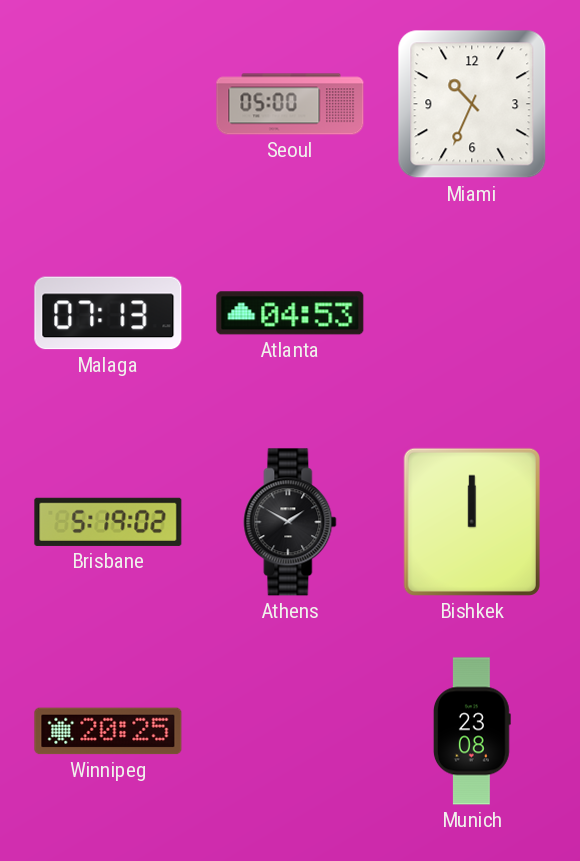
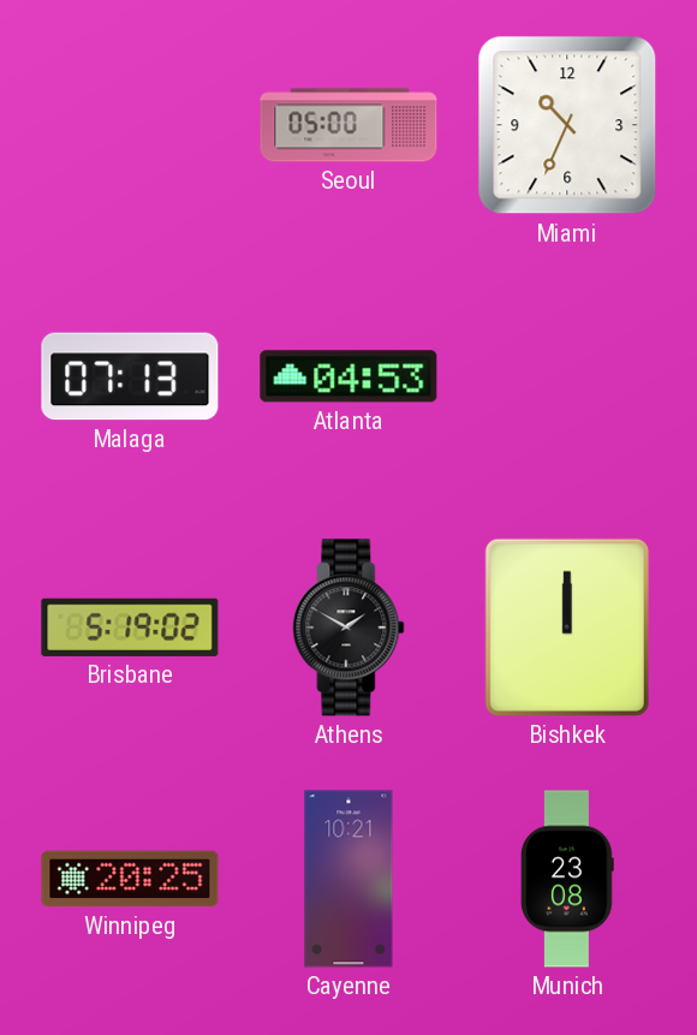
Cayenne: none -> 10:21
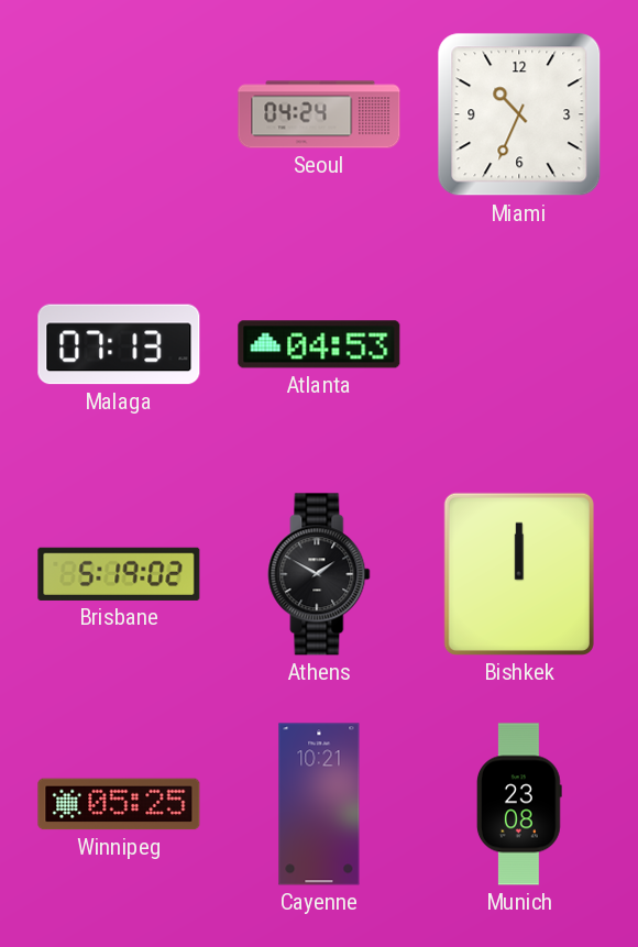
Seoul: 05:00 -> 04:24
Winnipeg: 20:25 -> 05:25
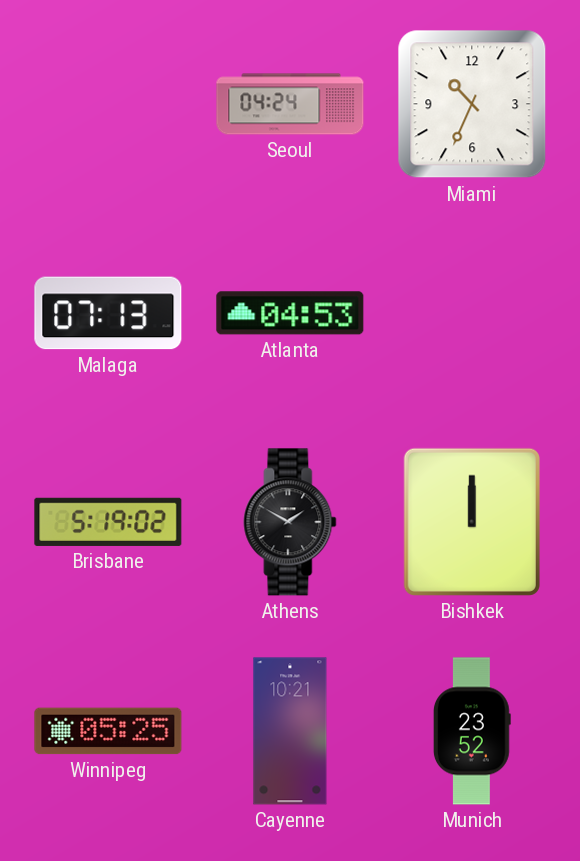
Munich: 23:08 -> 23:52
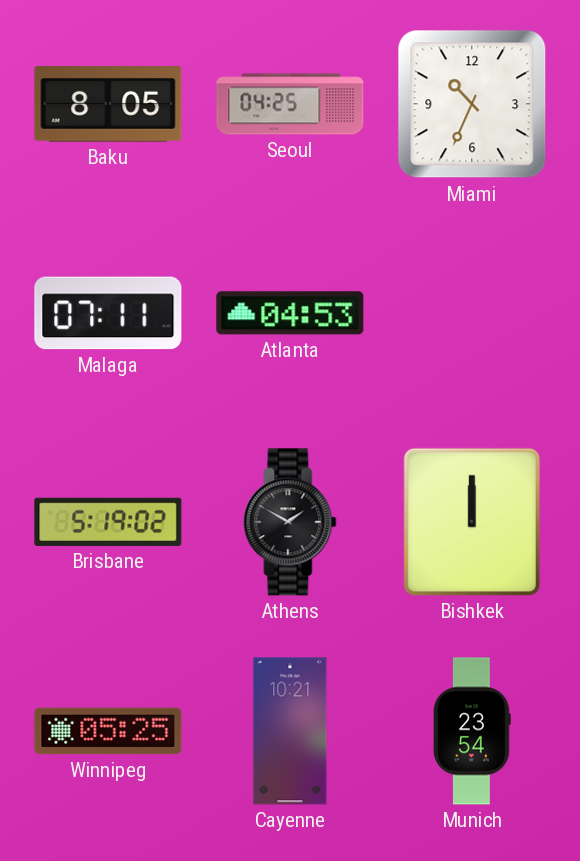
Baku: none -> 8:05
Seoul: 04:24 -> 04:25
Malaga: 07:13 -> 07:11
Munich: 23:52 -> 23:54
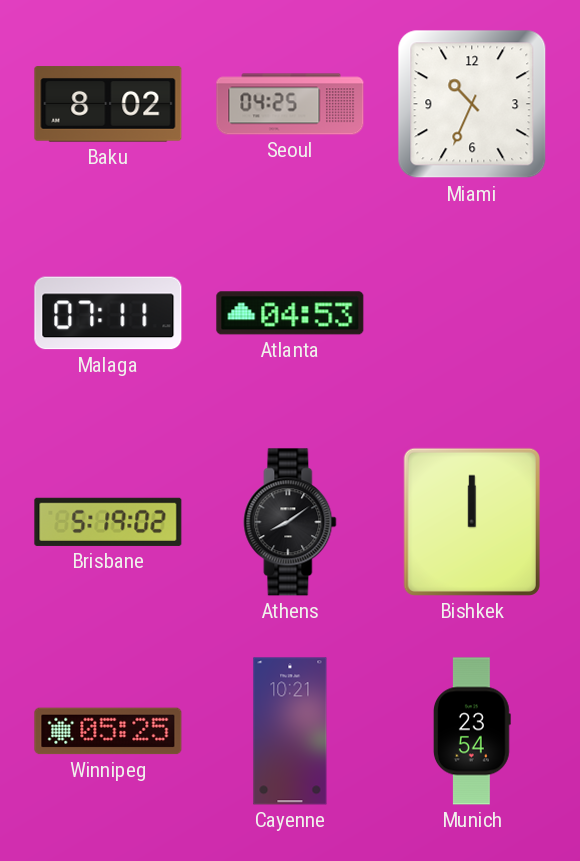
Baku: 8:05 -> 8:02
Athens: 1:50 -> 8:09
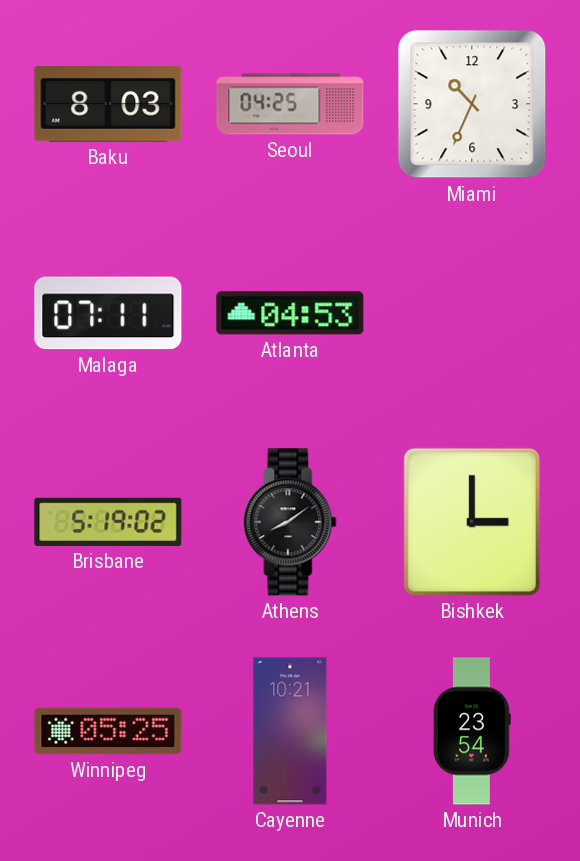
Baku: 8:02 -> 8:03
Bishkek: 12:00 -> 3:00
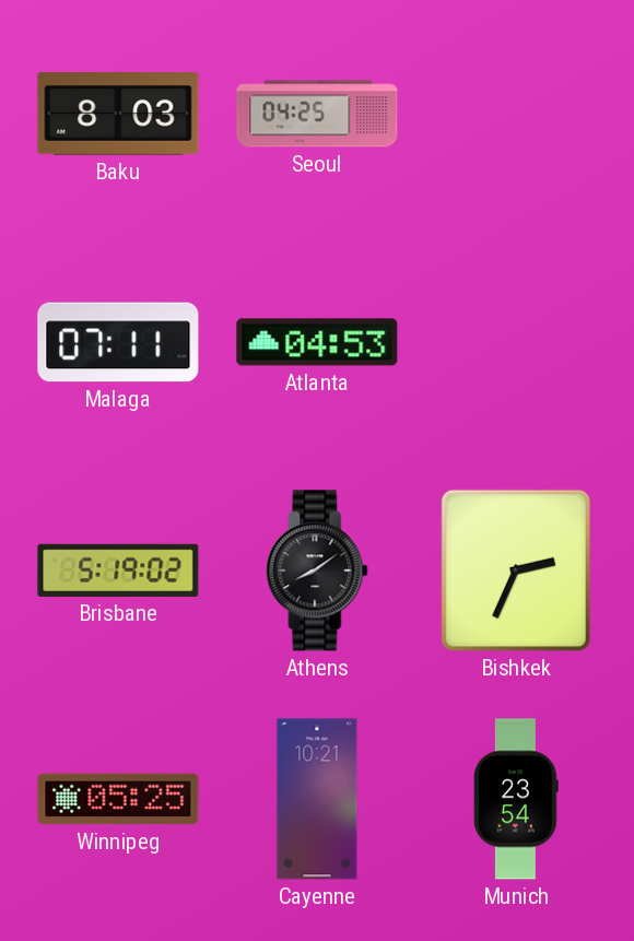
Miami: 10:34 -> none
Bishkek: 3:00 -> 2:34
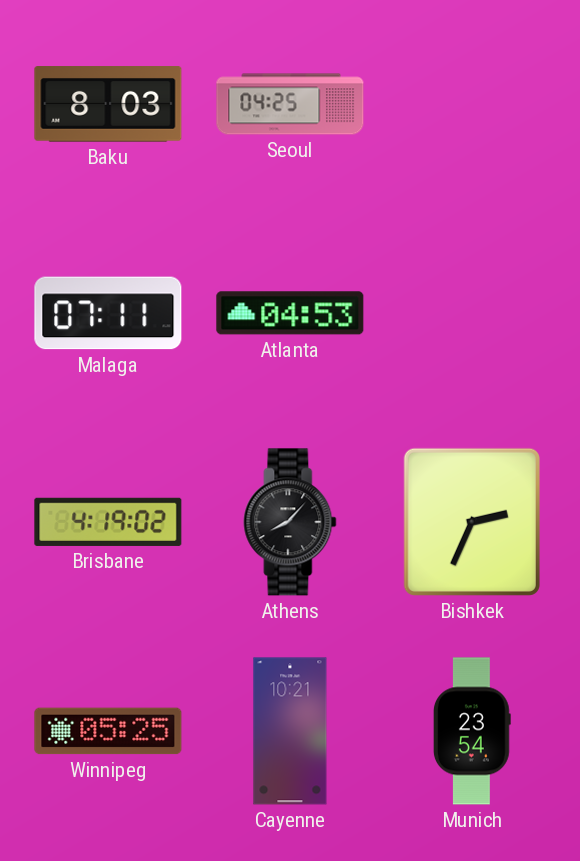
Brisbane: 5:19 -> 4:19
Athens: 8:09 -> 8:07
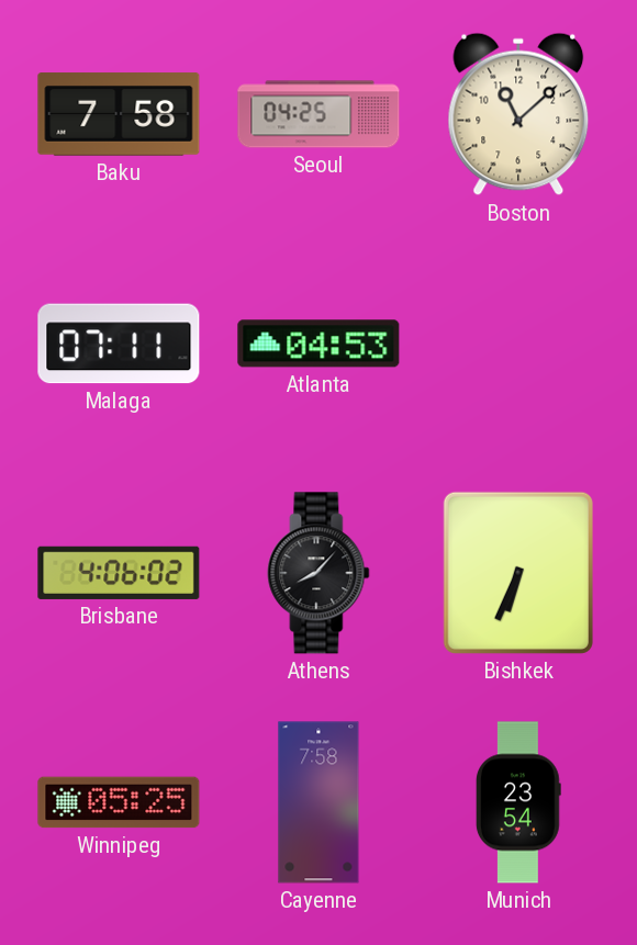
Baku: 8:03 -> 7:58
Boston: none -> 11:08
Brisbane: 4:19 -> 4:06
Bishkek: 2:34 -> 6:34
Cayenne: 10:21 -> 7:58
